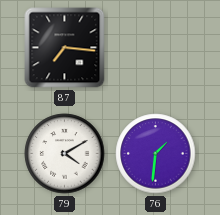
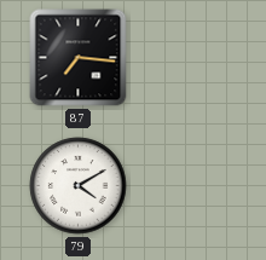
76: 1:31 -> none
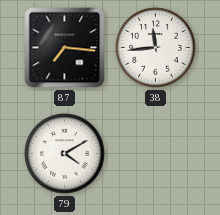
38: none -> 11:44
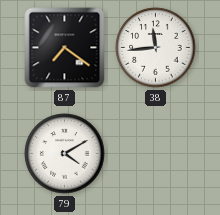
87: 7:16 -> 7:21
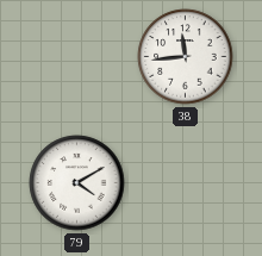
87: 7:21 -> none
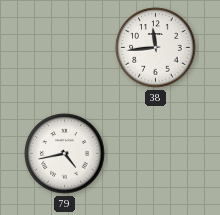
79: 4:10 -> 4:43
